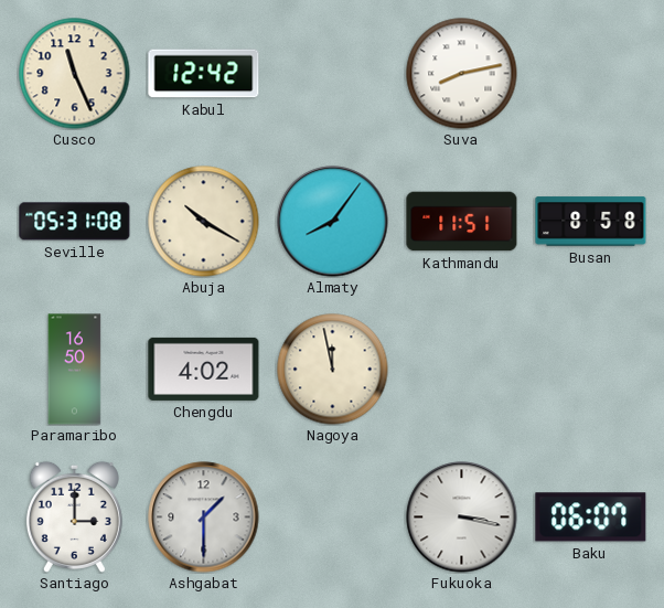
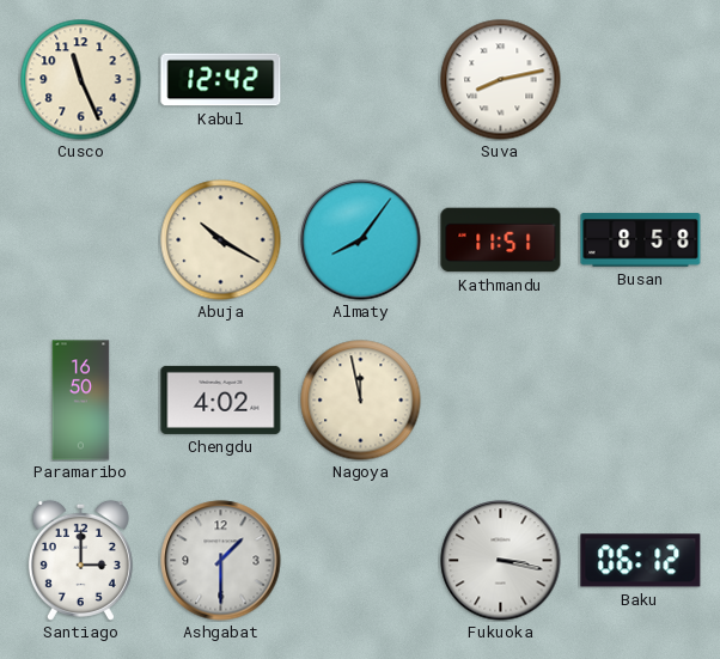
Seville: 05:31 -> none
Baku: 06:07 -> 06:12
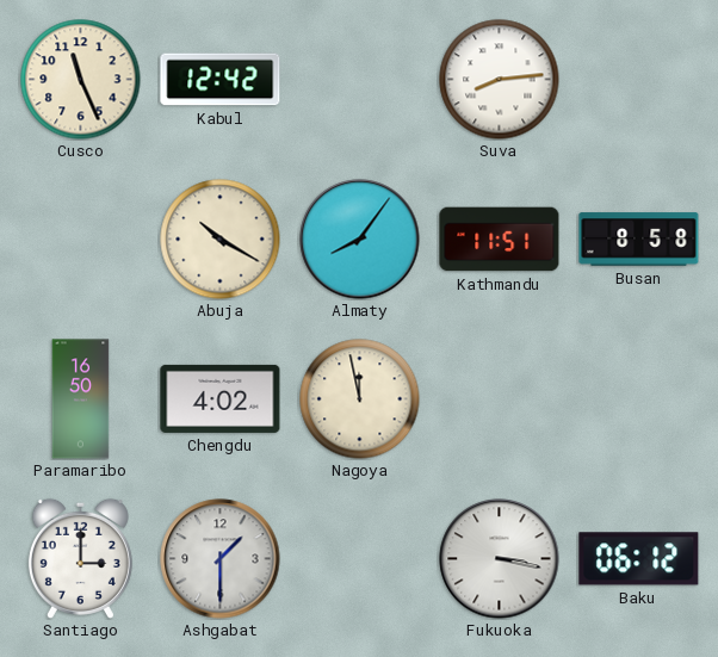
Suva: 8:13 -> 8:14
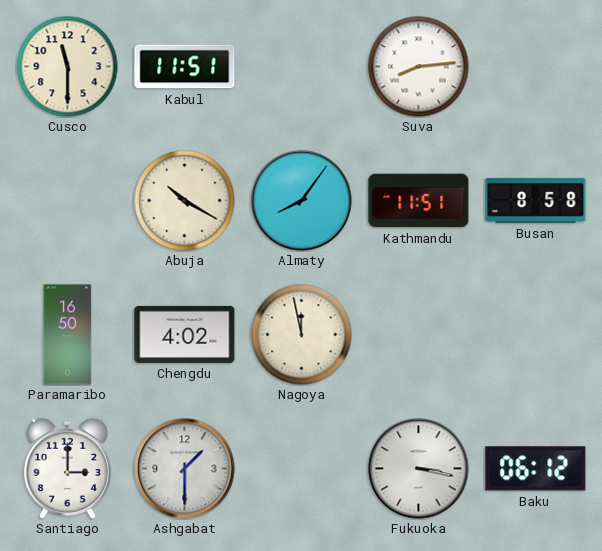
Cusco: 11:26 -> 11:30
Kabul: 12:42 -> 11:51
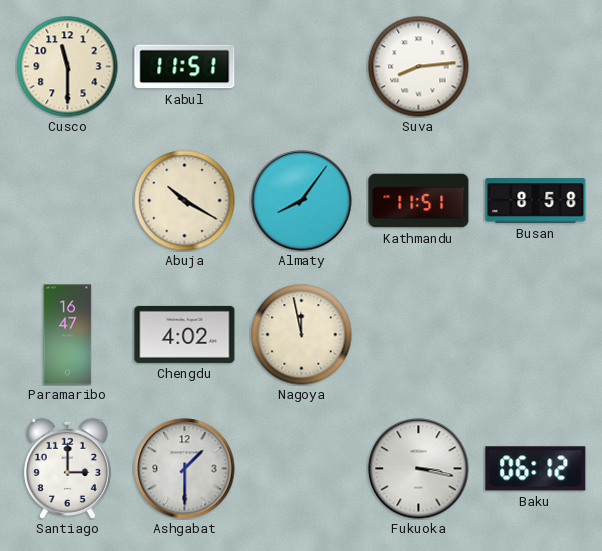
Paramaribo: 16:50 -> 16:47
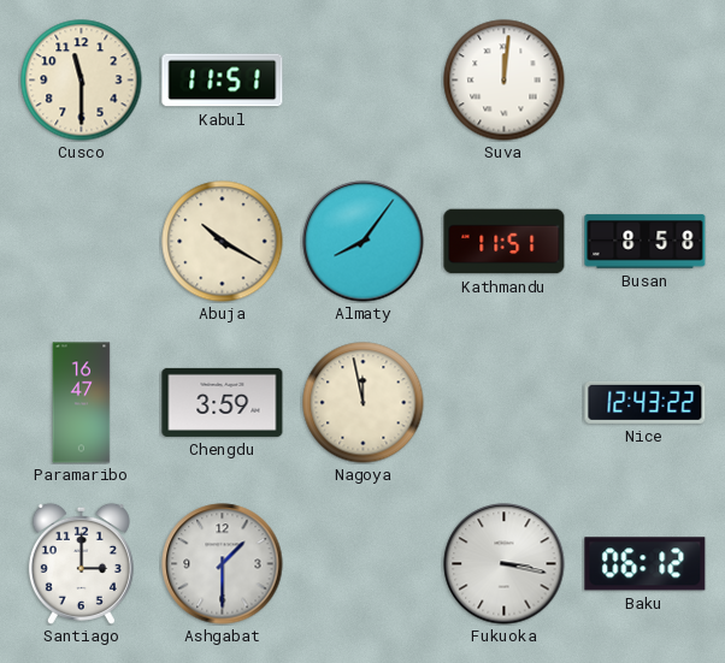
Suva: 8:14 -> 12:01
Chengdu: 4:02 -> 3:59
Nice: none -> 12:43
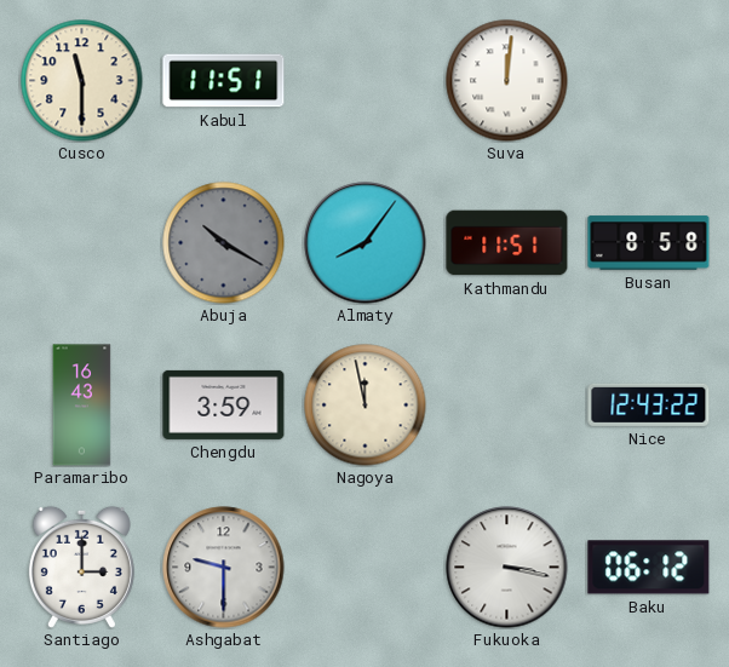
Abuja dial: cream -> grey
Paramaribo: 16:47 -> 16:43
Ashgabat: 1:30 -> 9:30
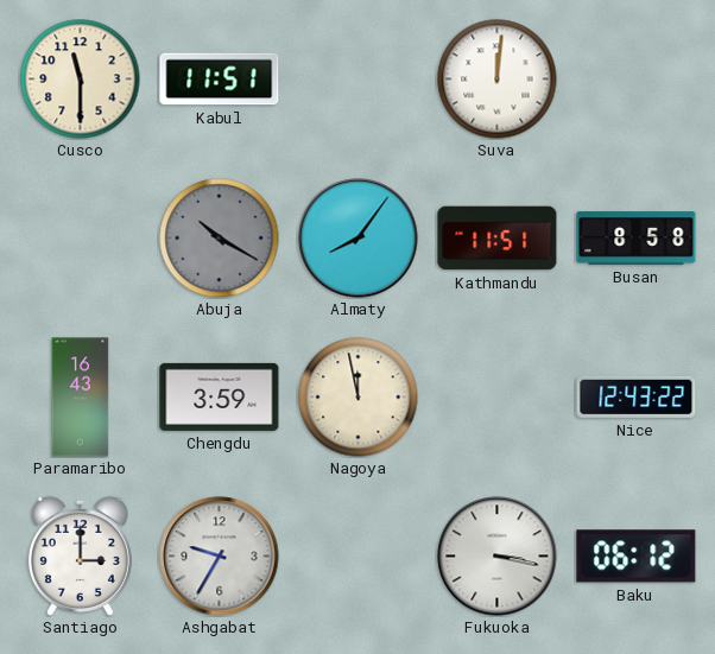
Ashgabat: 9:30 -> 9:35
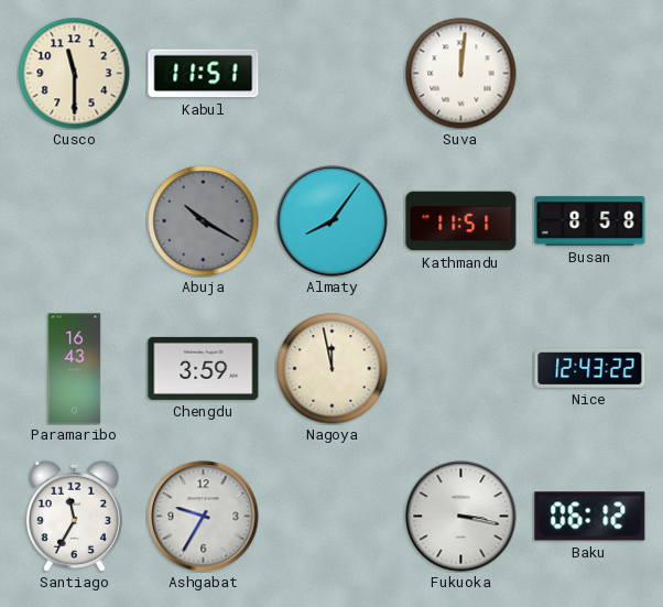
Santiago: 3:00 -> 11:35
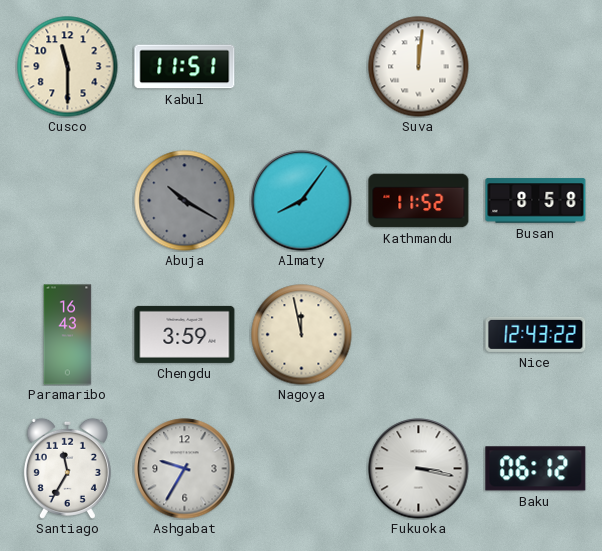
Kathmandu: 11:51 -> 11:52
